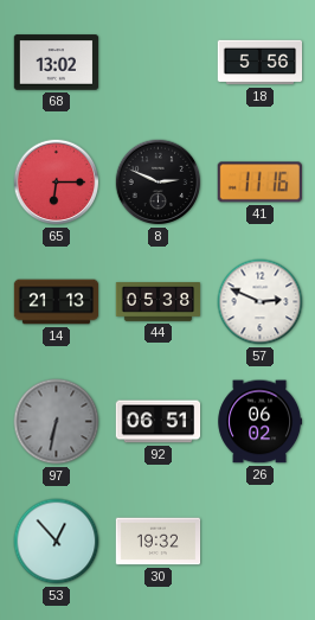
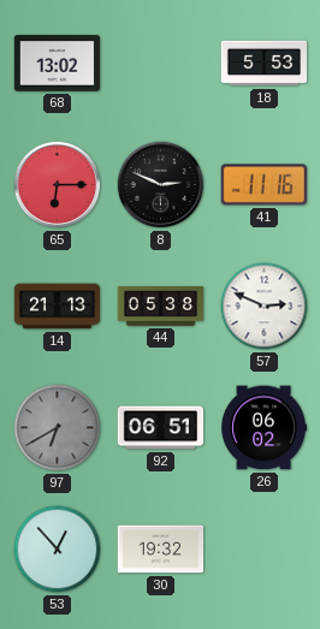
18: 5:56 -> 5:53
97: 6:32 -> 6:40
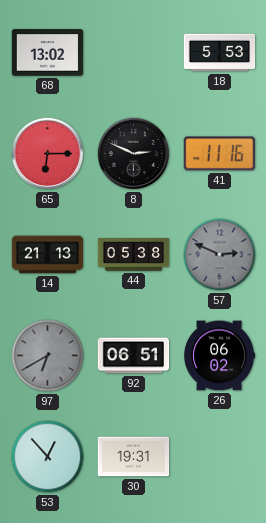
57 dial: white -> grey
30: 19:32 -> 19:31
